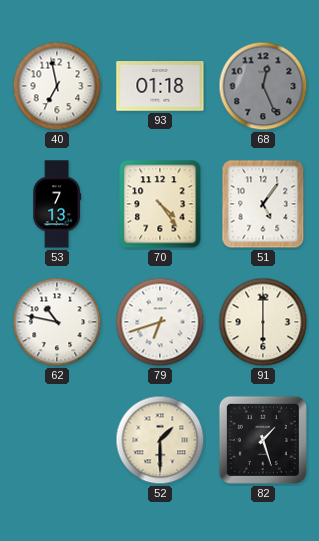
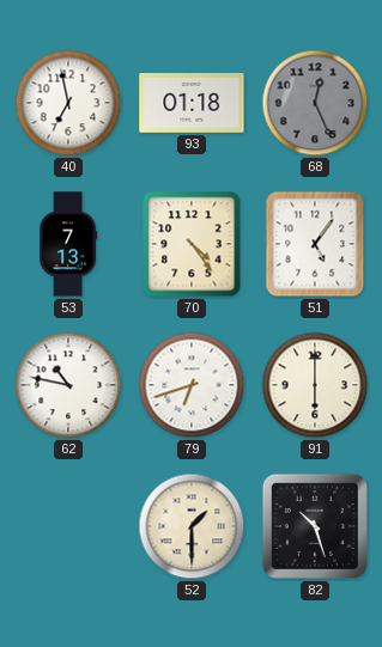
82: 1:27 -> 10:27
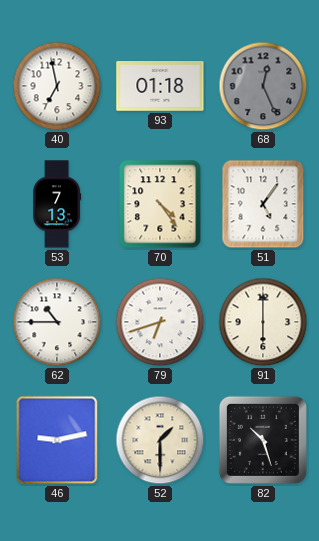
62: 10:47 -> 10:45
46: none -> 9:13
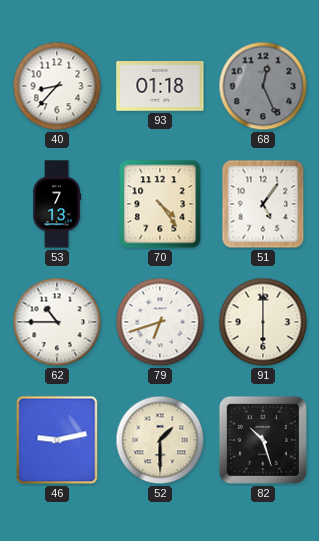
40: 6:58 -> 8:37
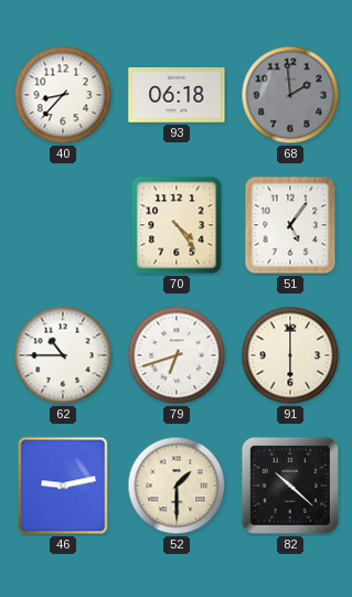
93: 01:18 -> 06:18
68: 12:26 -> 1:59
53: 7:13 -> none
82: 10:27 -> 10:22
